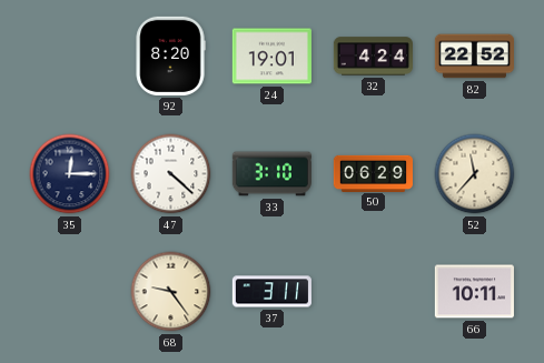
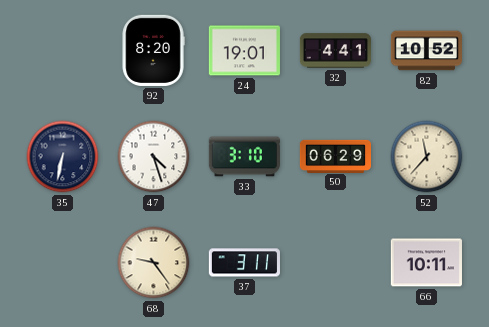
32: 4:24 -> 4:41
82: 22:52 -> 10:52
35: 12:15 -> 6:32
47: 4:22 -> 4:27
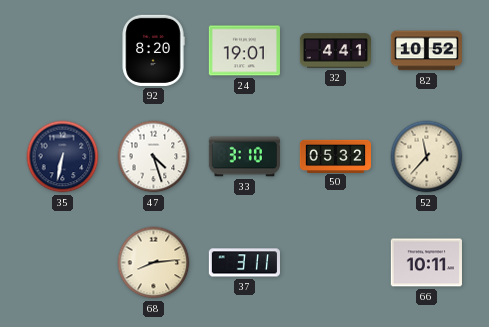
50: 06:29 -> 05:32
68: 9:24 -> 8:14
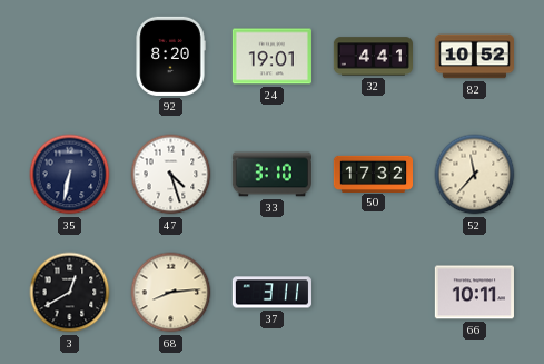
50: 05:32 -> 17:32
3: none -> 12:40
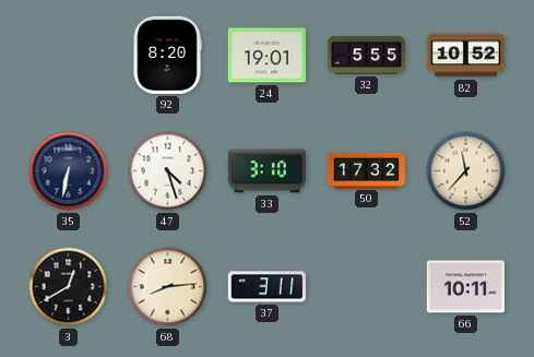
32: 4:41 -> 5:55
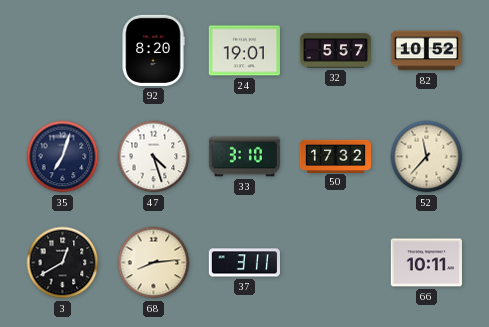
32: 5:55 -> 5:57
35: 6:32 -> 7:03
